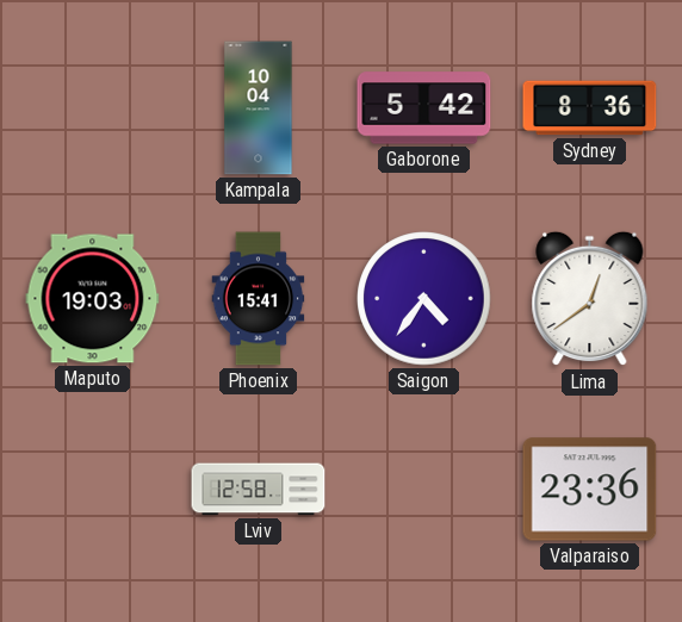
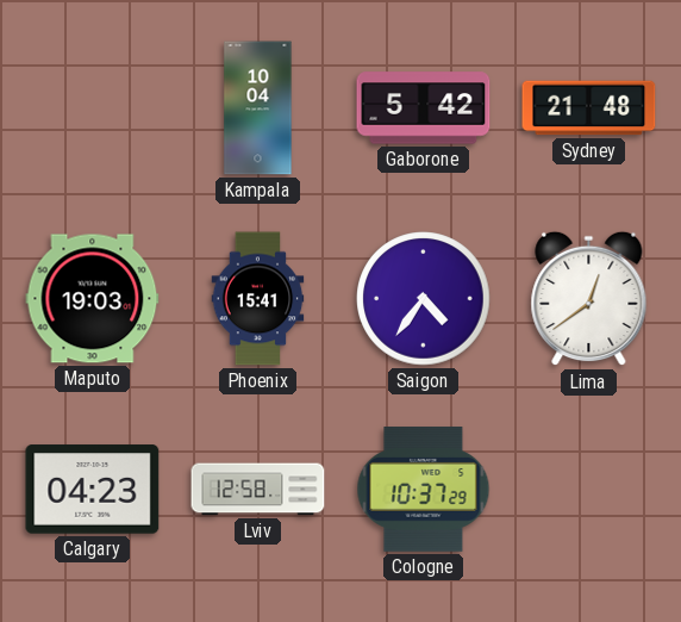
Sydney: 8:36 -> 21:48
Calgary: none -> 04:23
Cologne: none -> 10:37
Valparaiso: 23:36 -> none
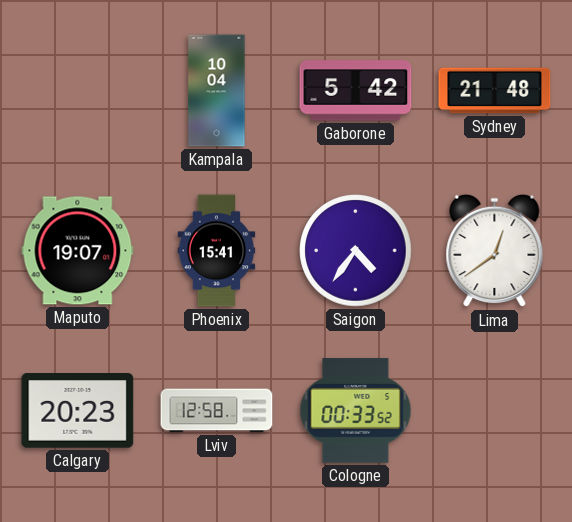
Maputo: 19:03 -> 19:07
Calgary: 04:23 -> 20:23
Cologne: 10:37 -> 00:33
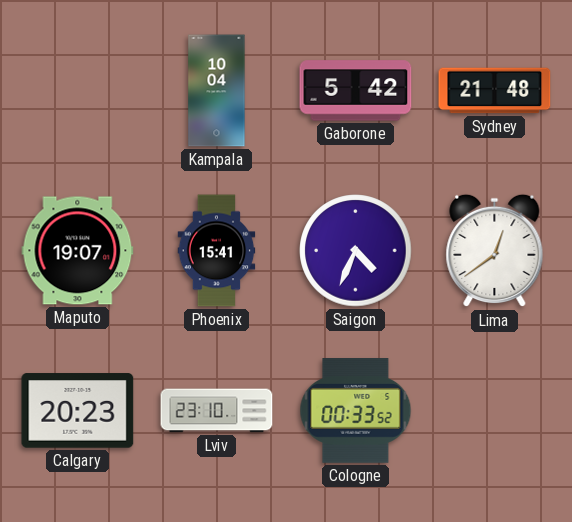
Saigon: 4:36 -> 4:34
Lviv: 12:58 -> 23:10
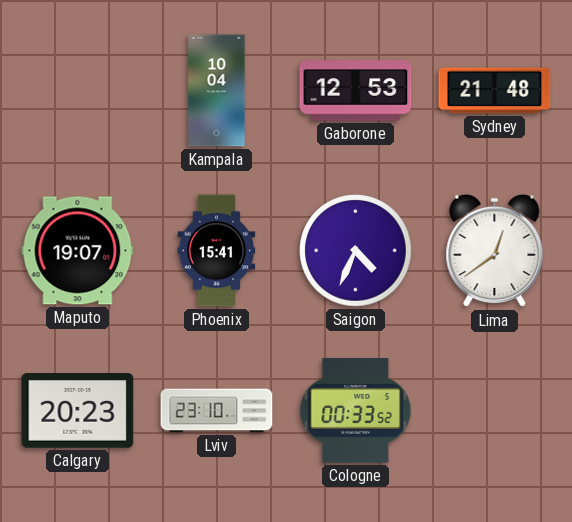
Gaborone: 5:42 -> 12:53
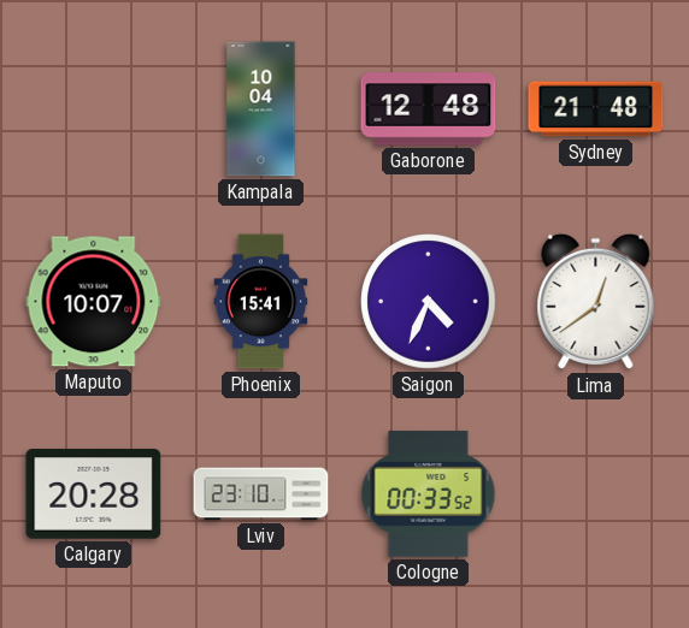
Gaborone: 12:53 -> 12:48
Maputo: 19:07 -> 10:07
Calgary: 20:23 -> 20:28
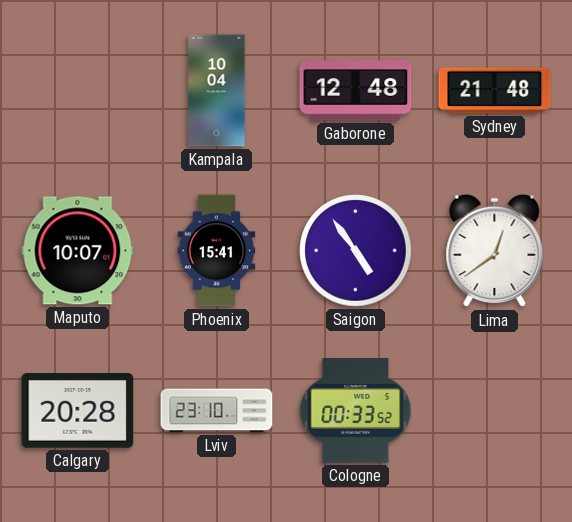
Saigon: 4:34 -> 4:54
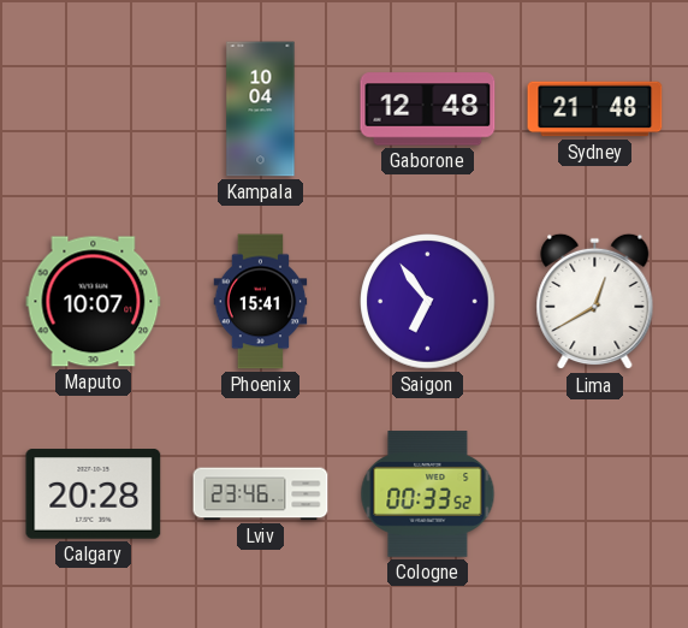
Saigon: 4:54 -> 6:54
Lima: 12:39 -> 12:40
Lviv: 23:10 -> 23:46
